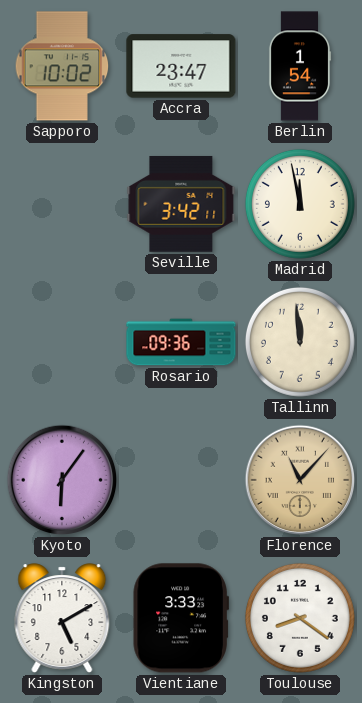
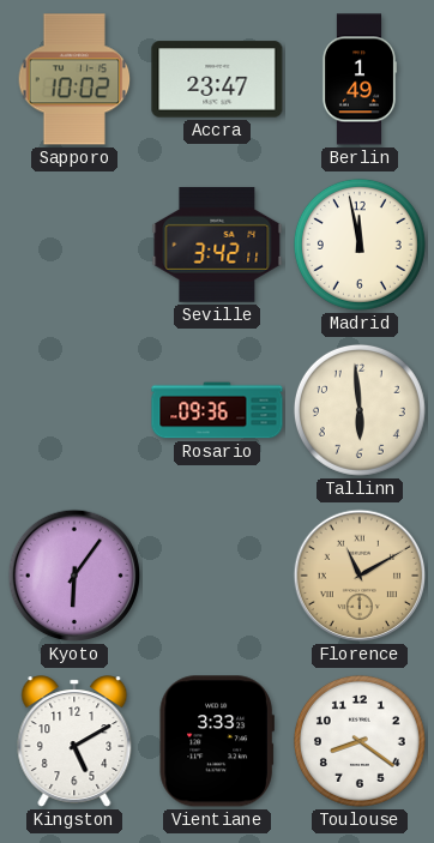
Berlin: 1:54 -> 1:49
Tallinn: 11:59 -> 5:59
Florence: 11:07 -> 11:10
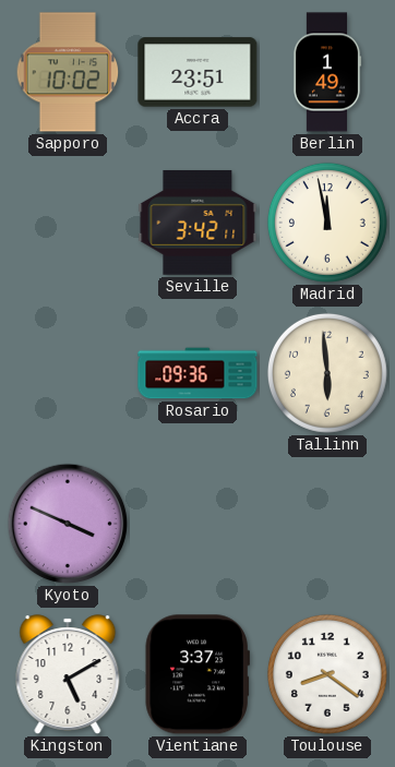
Accra: 23:47 -> 23:51
Kyoto: 6:06 -> 3:49
Florence: 11:10 -> none
Vientiane: 3:33 -> 3:37
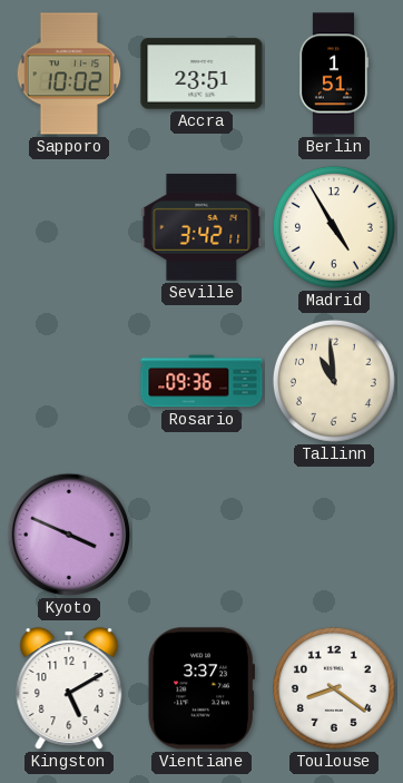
Berlin: 1:49 -> 1:51
Madrid: 11:58 -> 4:55
Tallinn: 5:59 -> 10:59
